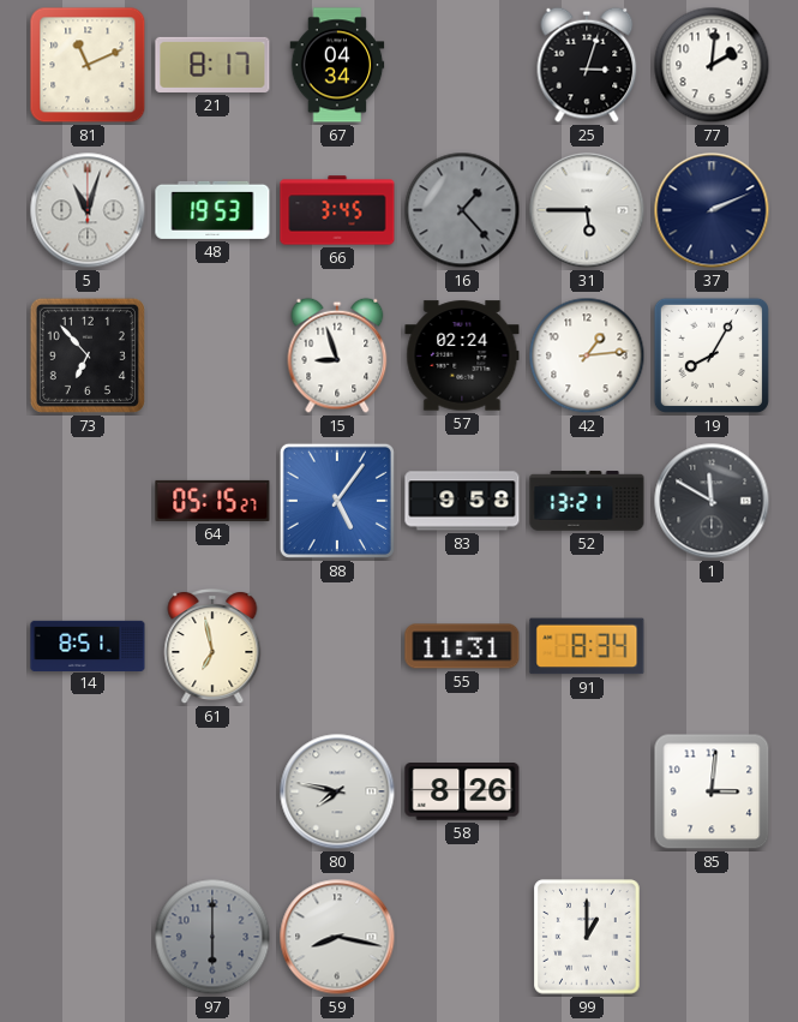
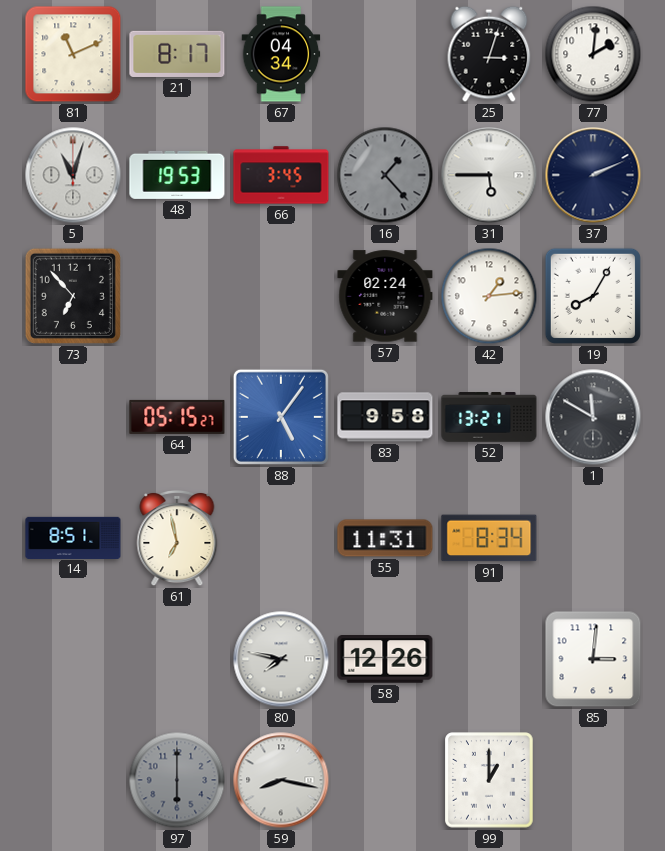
15: 8:57 -> none
58: 8:26 -> 12:26
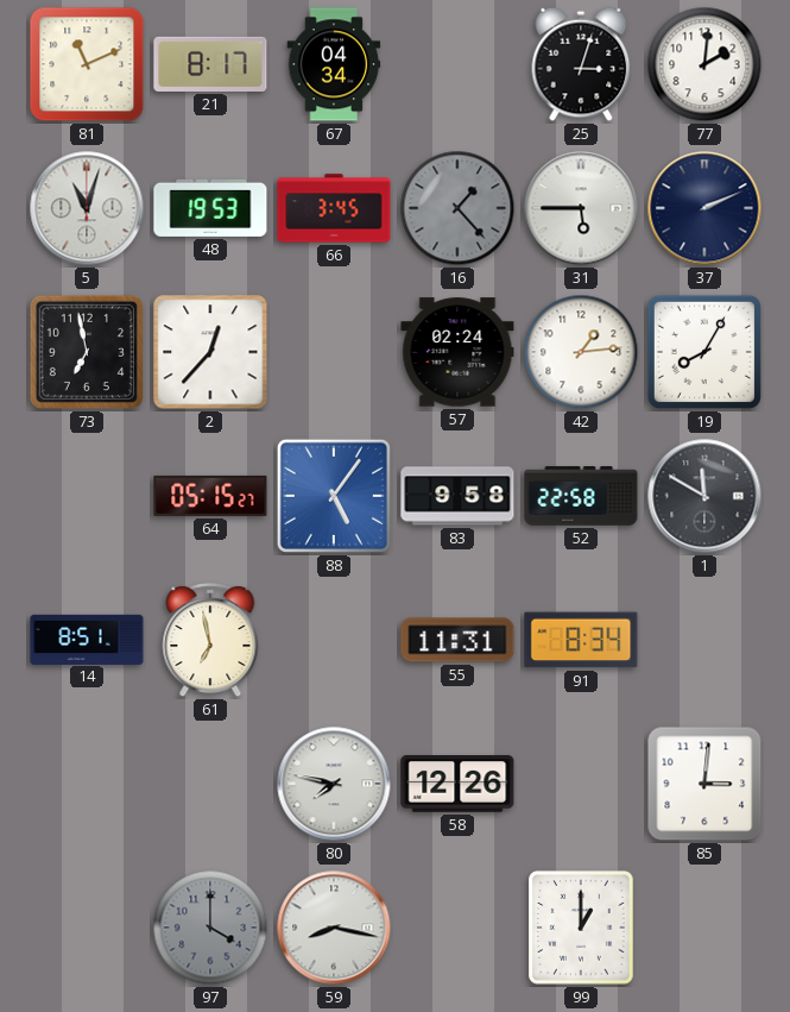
73: 6:53 -> 6:58
2: none -> 12:37
52: 13:21 -> 22:58
97: 6:00 -> 4:00
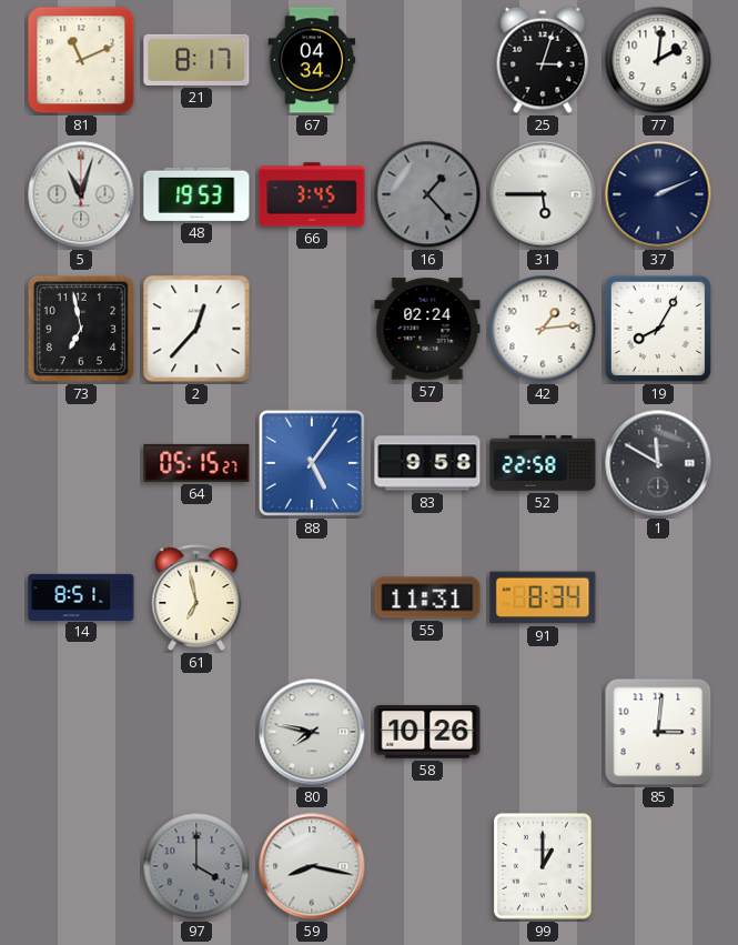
58: 12:26 -> 10:26
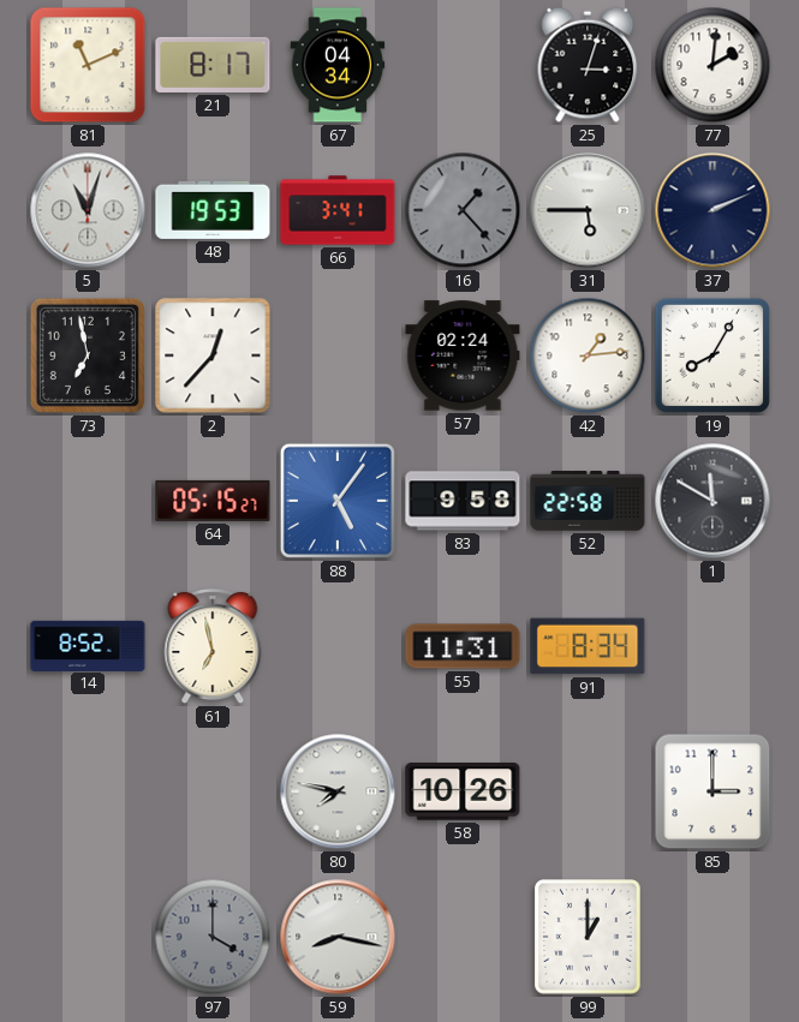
66: 3:45 -> 3:41
14: 8:51 -> 8:52
85: 3:01 -> 3:00
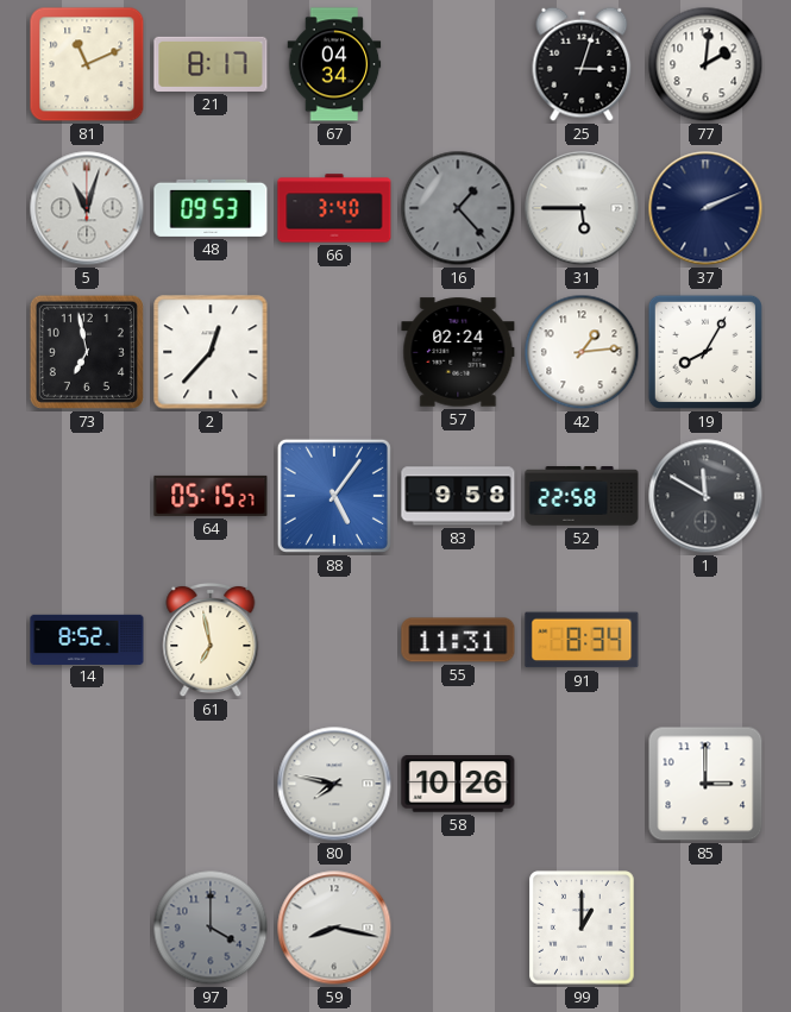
48: 19:53 -> 09:53
66: 3:41 -> 3:40
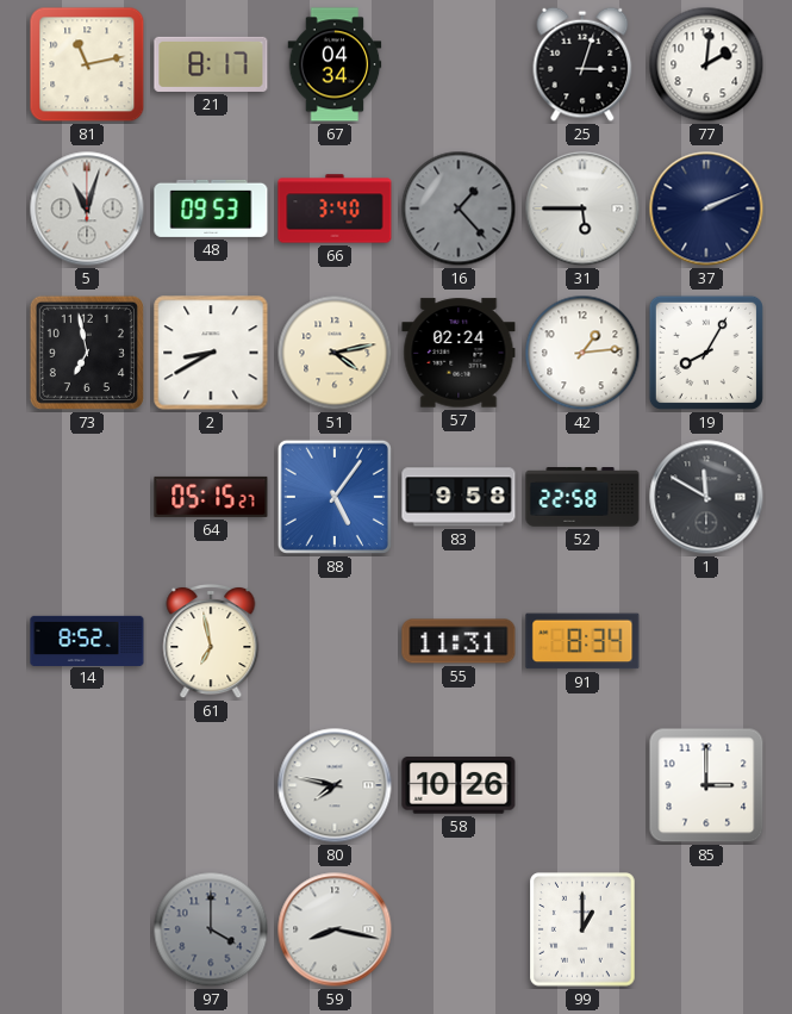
81: 11:11 -> 11:13
2: 12:37 -> 8:40
51: none -> 4:13
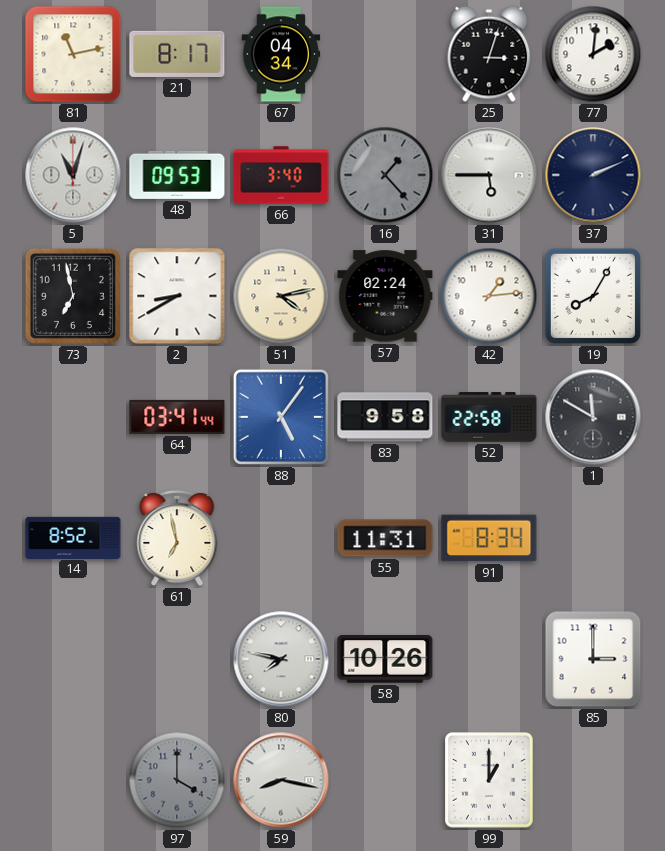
64: 05:15 -> 03:41
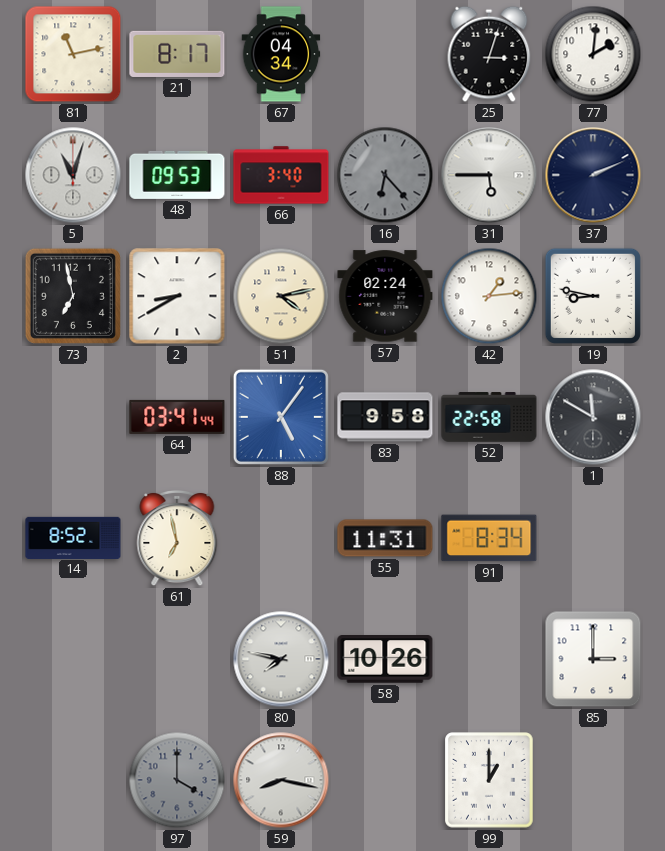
16: 1:23 -> 6:23
19: 8:05 -> 8:47
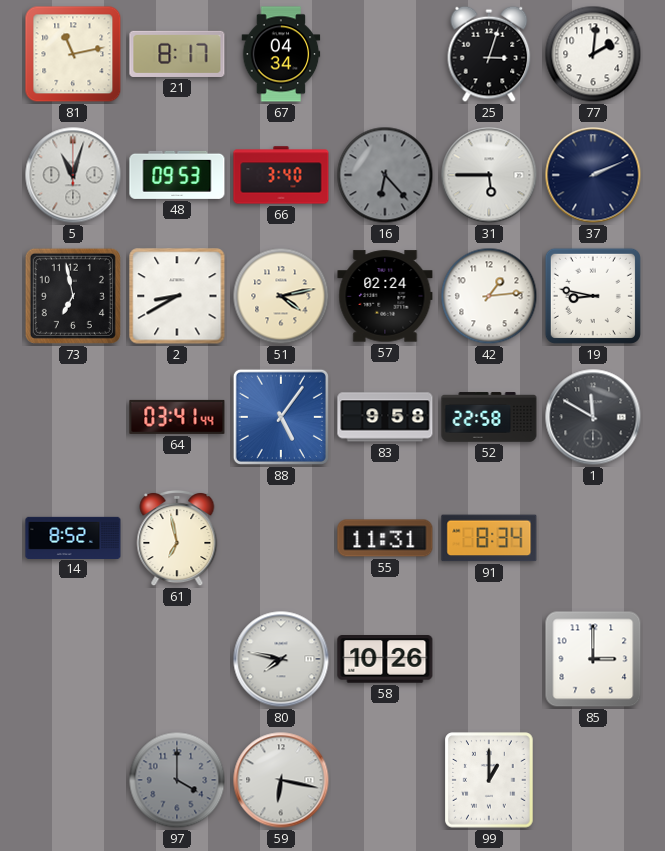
59: 8:17 -> 6:17
